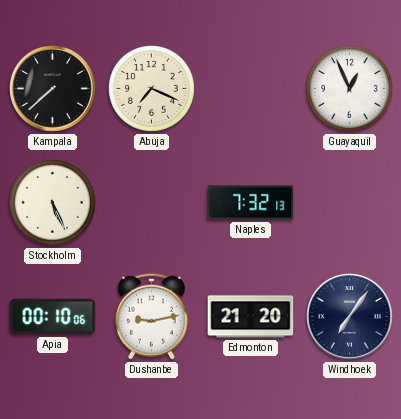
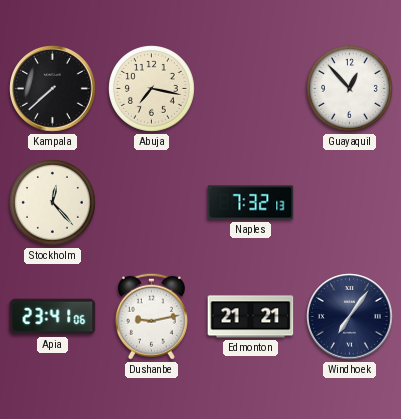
Abuja: 7:19 -> 7:17
Guayaquil: 12:56 -> 12:53
Stockholm: 5:26 -> 12:23
Apia: 00:10 -> 23:41
Edmonton: 21:20 -> 21:21
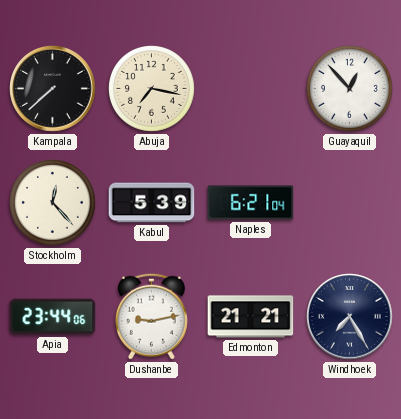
Kabul: none -> 5:39
Naples: 7:32 -> 6:21
Apia: 23:41 -> 23:44
Windhoek: 7:06 -> 7:25
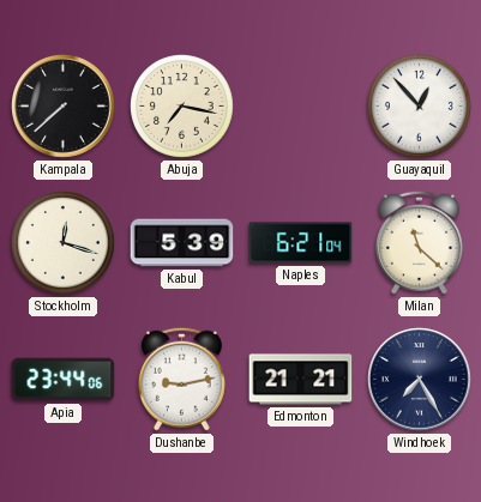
Stockholm: 12:23 -> 12:18
Milan: none -> 11:22
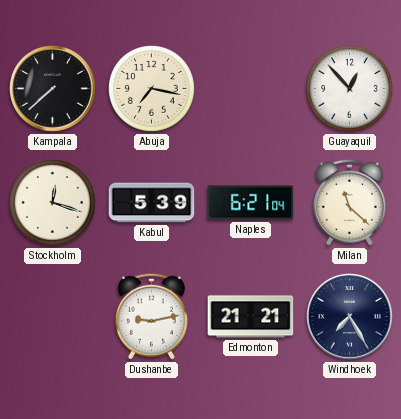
Apia: 23:44 -> none
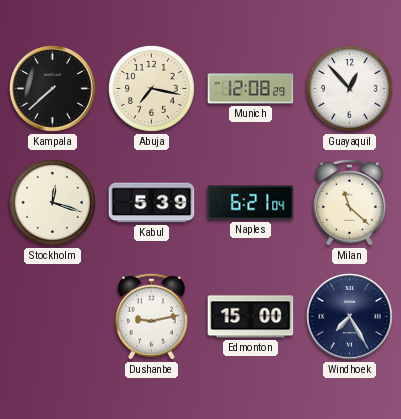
Munich: none -> 12:08
Edmonton: 21:21 -> 15:00
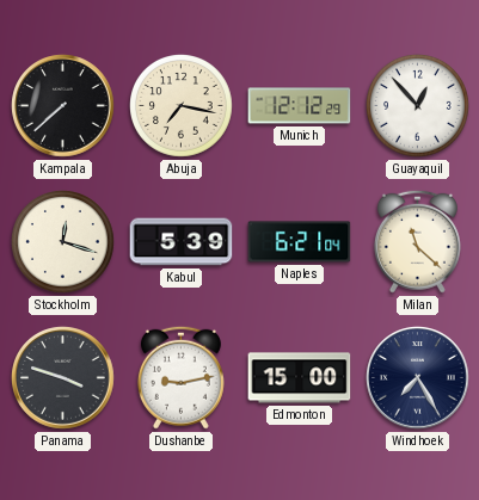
Munich: 12:08 -> 12:12
Panama: none -> 3:48
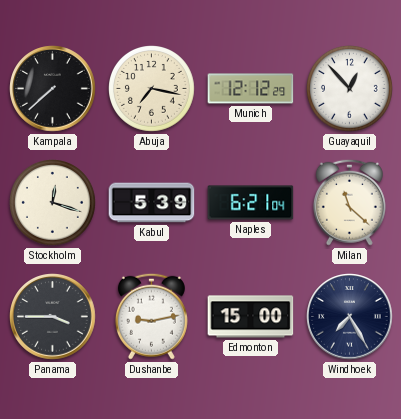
Panama: 3:48 -> 3:45
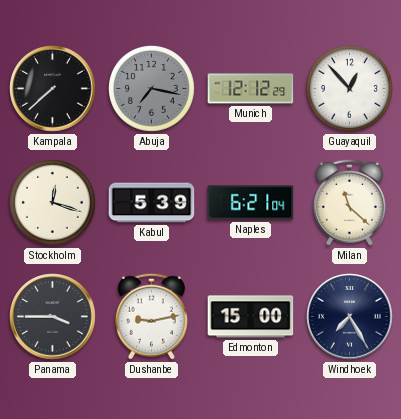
Abuja dial: cream -> grey
